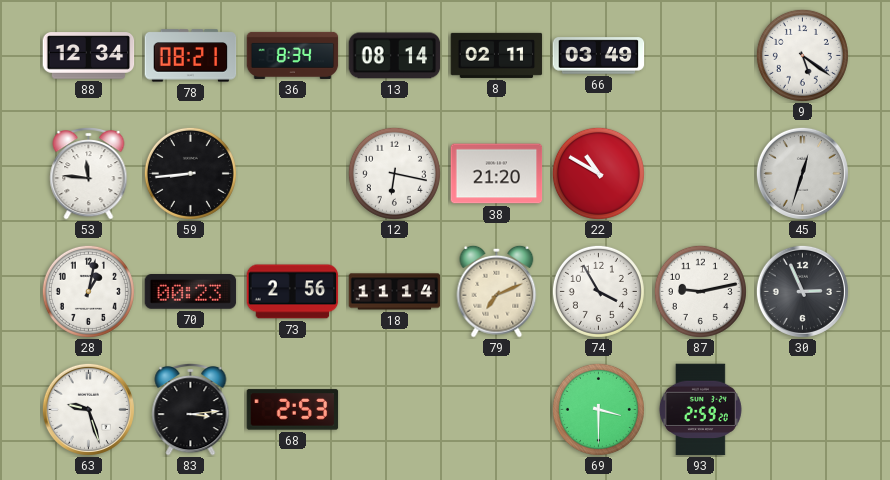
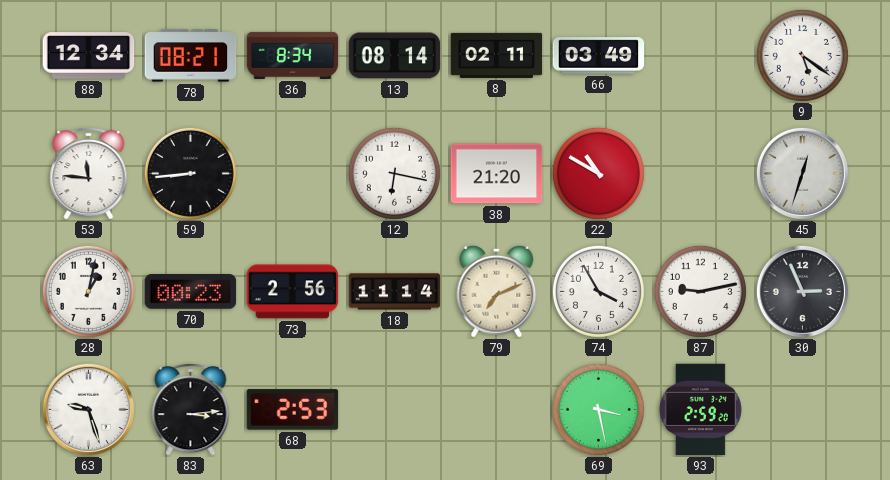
69: 3:30 -> 3:28
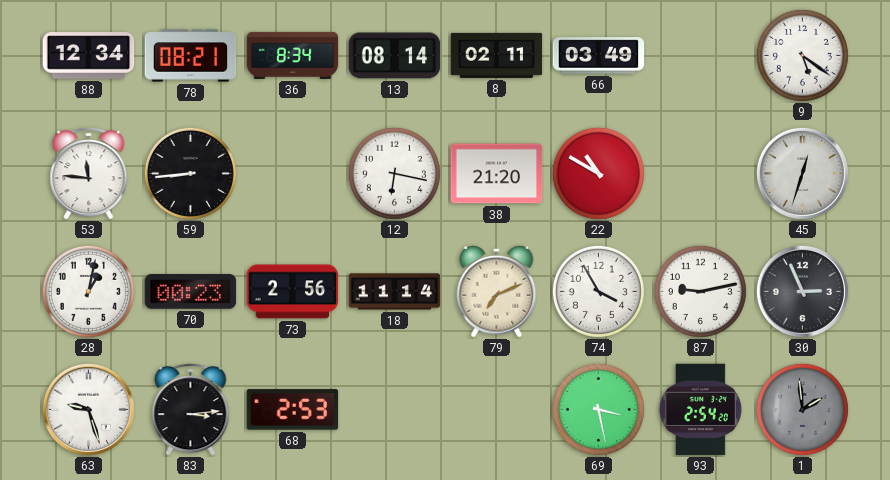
93: 2:59 -> 2:54
1: none -> 1:59
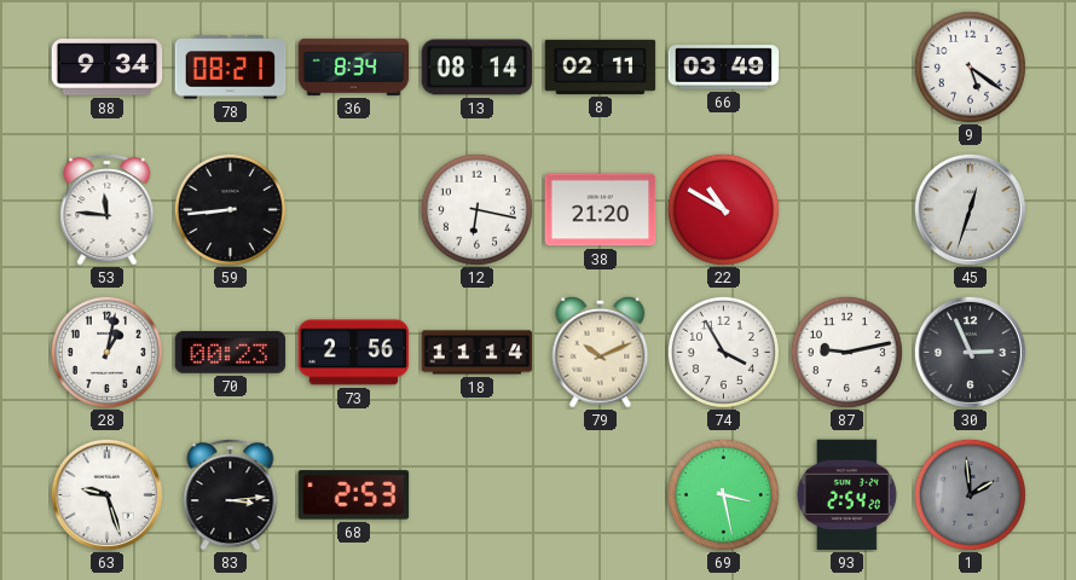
88: 12:34 -> 9:34
79: 7:11 -> 10:11
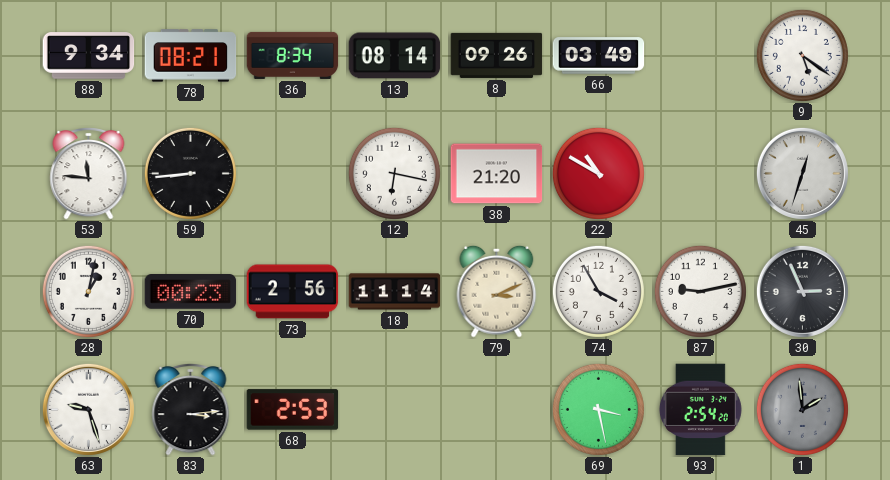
8: 02:11 -> 09:26
79: 10:11 -> 3:11
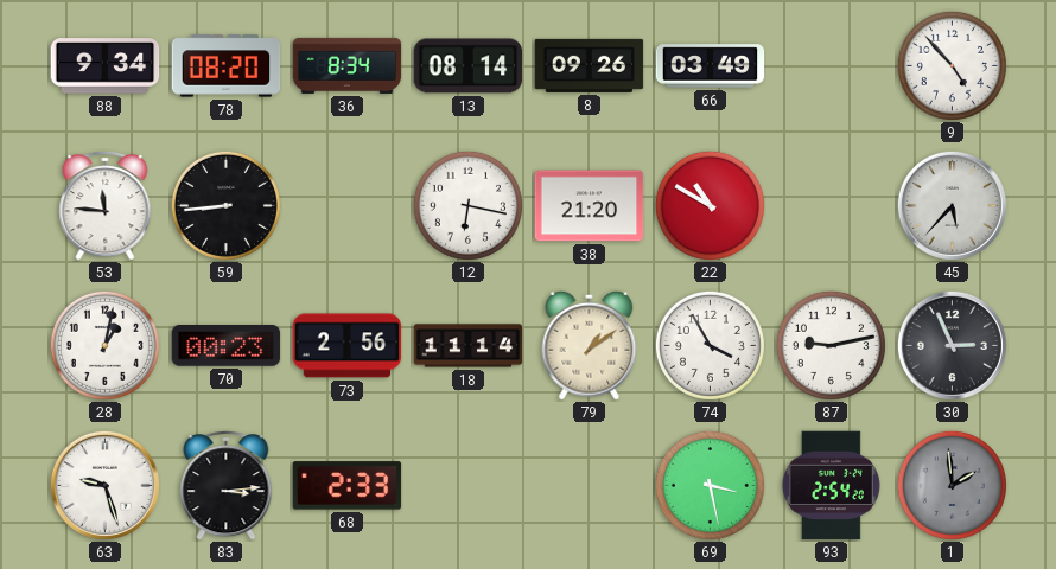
78: 08:21 -> 08:20
9: 5:21 -> 4:53
45: 12:33 -> 5:37
79: 3:11 -> 1:09
68: 2:53 -> 2:33
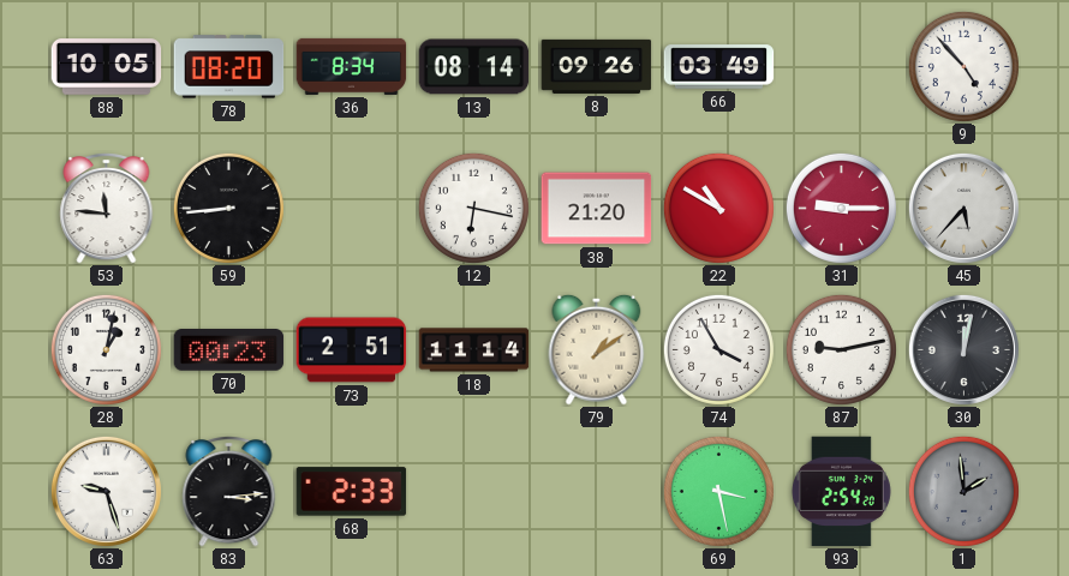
88: 9:34 -> 10:05
31: none -> 9:15
73: 2:56 -> 2:51
30: 2:56 -> 12:02
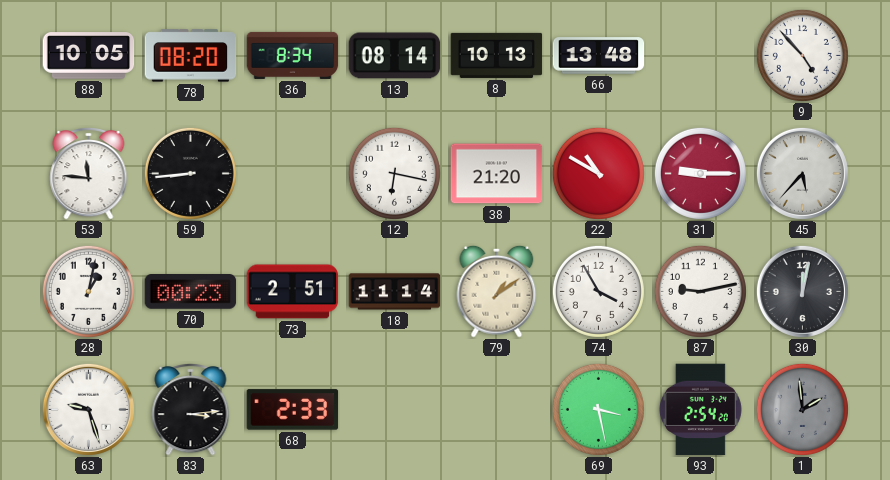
8: 09:26 -> 10:13
66: 03:49 -> 13:48
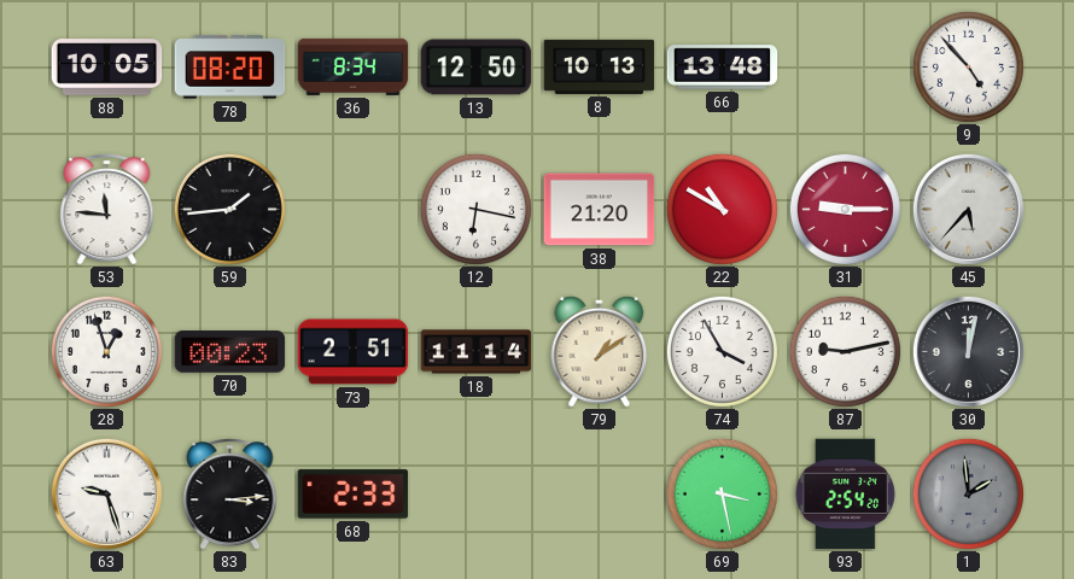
13: 08:14 -> 12:50
59: 8:44 -> 1:44
28: 1:02 -> 12:57
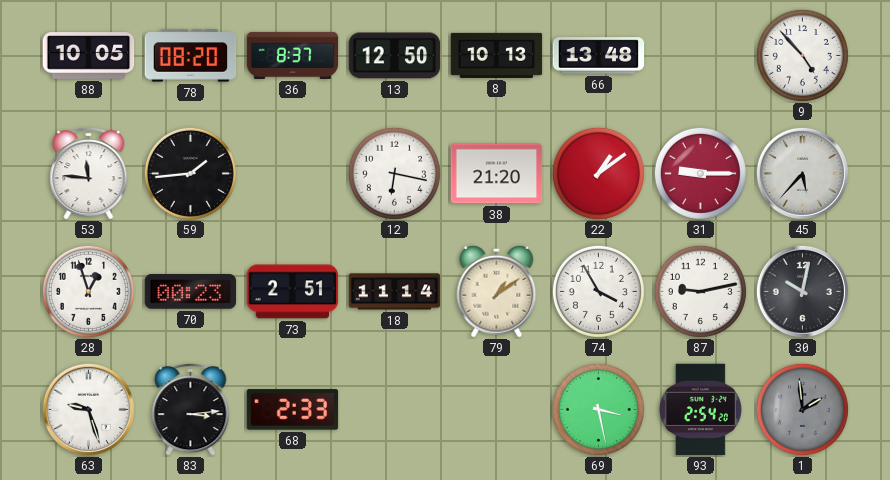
36: 8:34 -> 8:37
22: 10:50 -> 1:09
30: 12:02 -> 10:02
